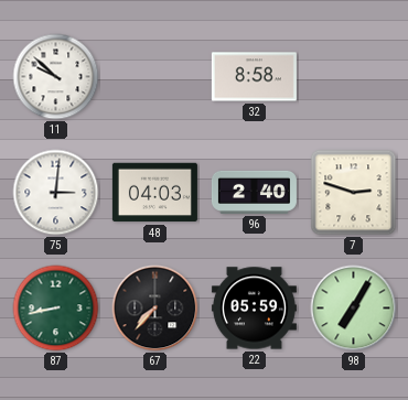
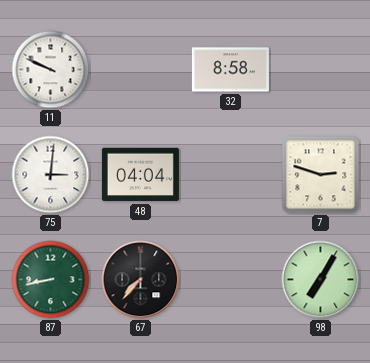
11: 9:52 -> 9:49
48: 04:03 -> 04:04
96: 2:40 -> none
22: 05:59 -> none
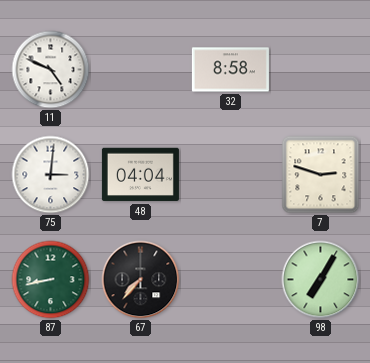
11: 9:49 -> 4:49
